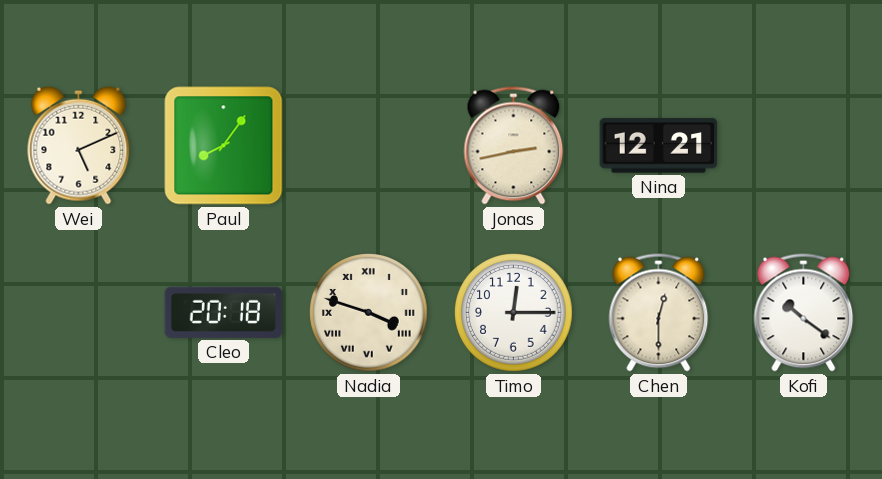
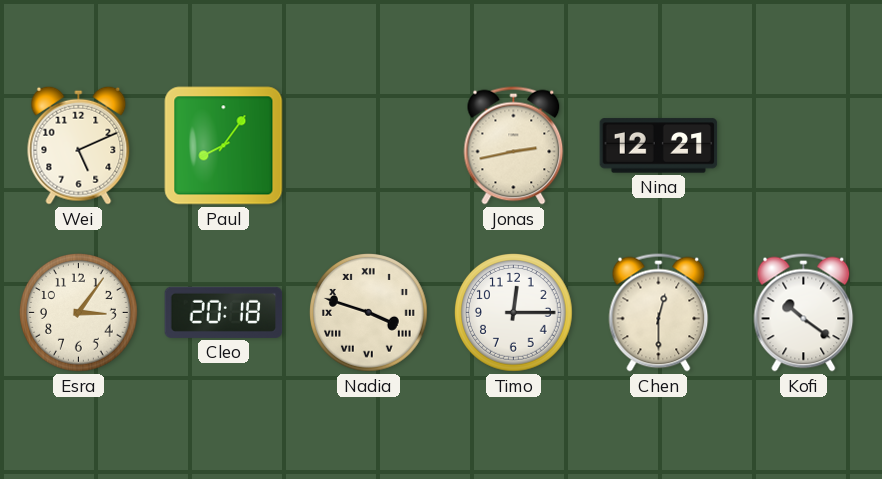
Esra: none -> 3:06
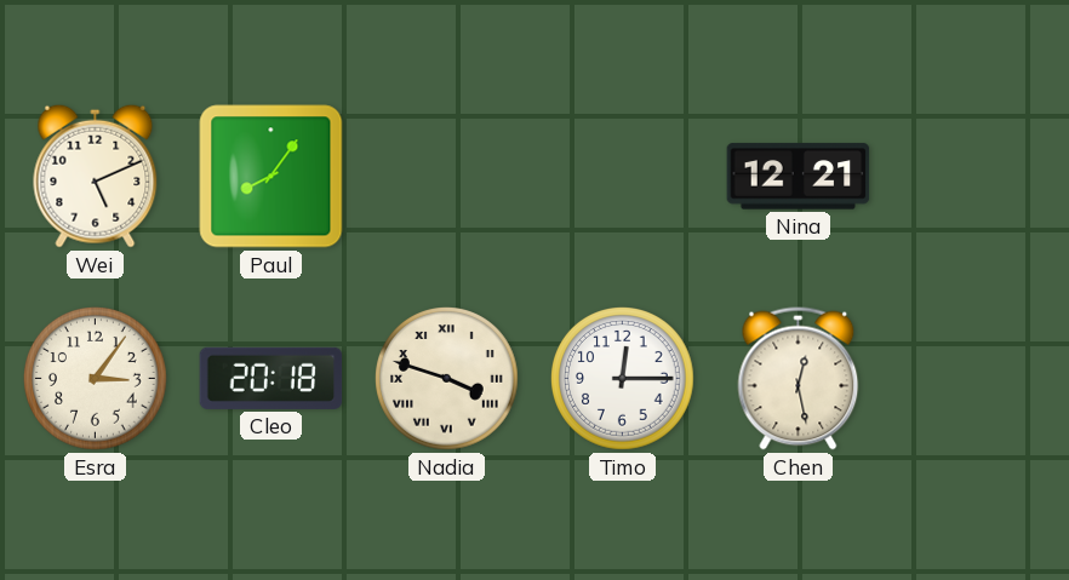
Jonas: 2:43 -> none
Chen: 12:30 -> 12:28
Kofi: 10:21 -> none
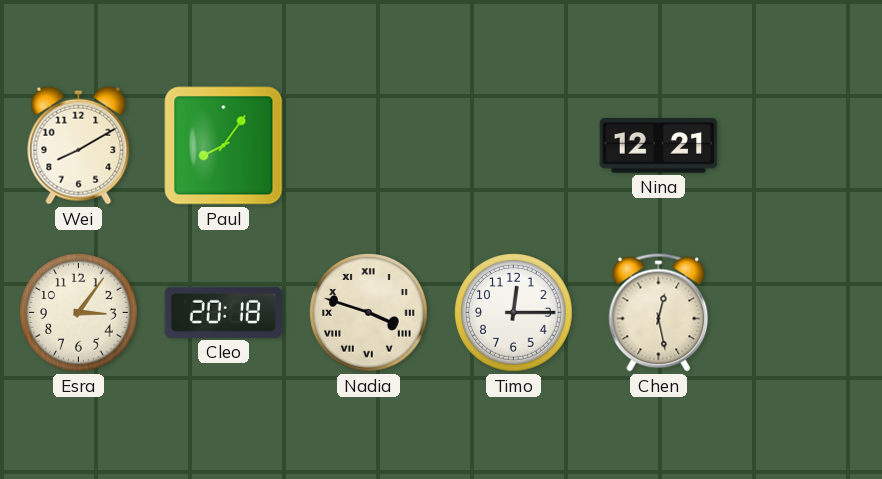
Wei: 5:11 -> 8:10
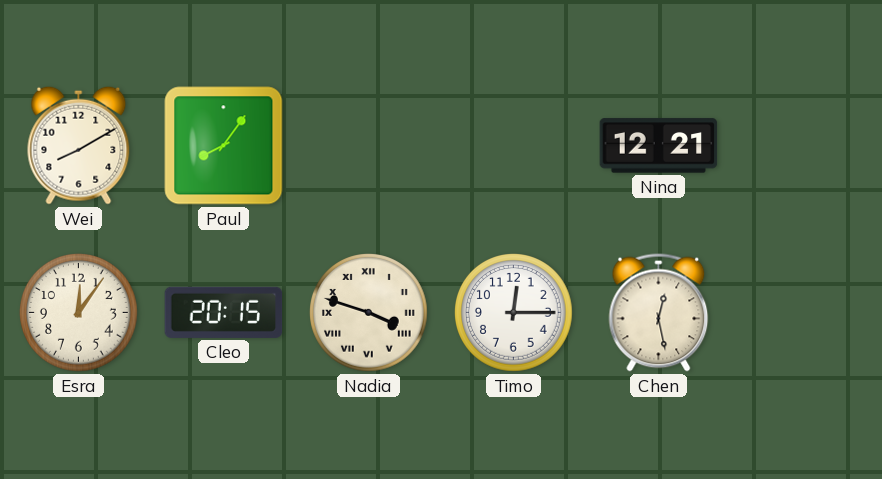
Esra: 3:06 -> 12:06
Cleo: 20:18 -> 20:15
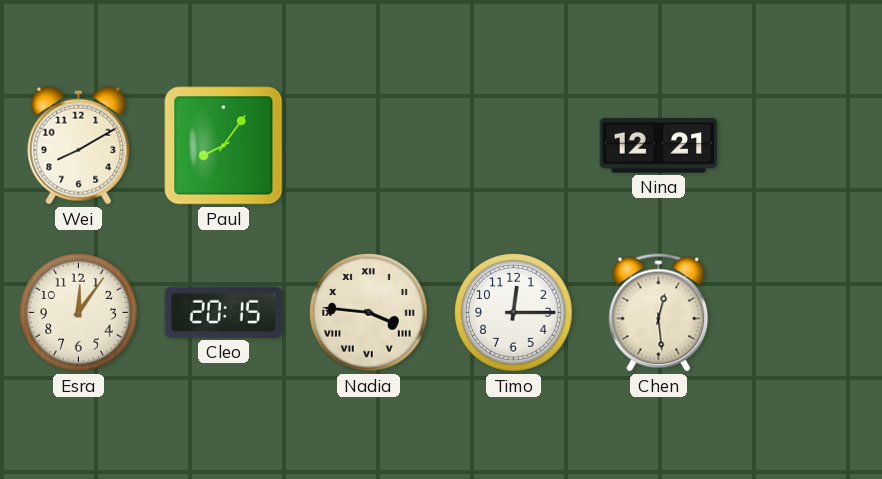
Nadia: 3:48 -> 3:46
Chen: 12:28 -> 12:29
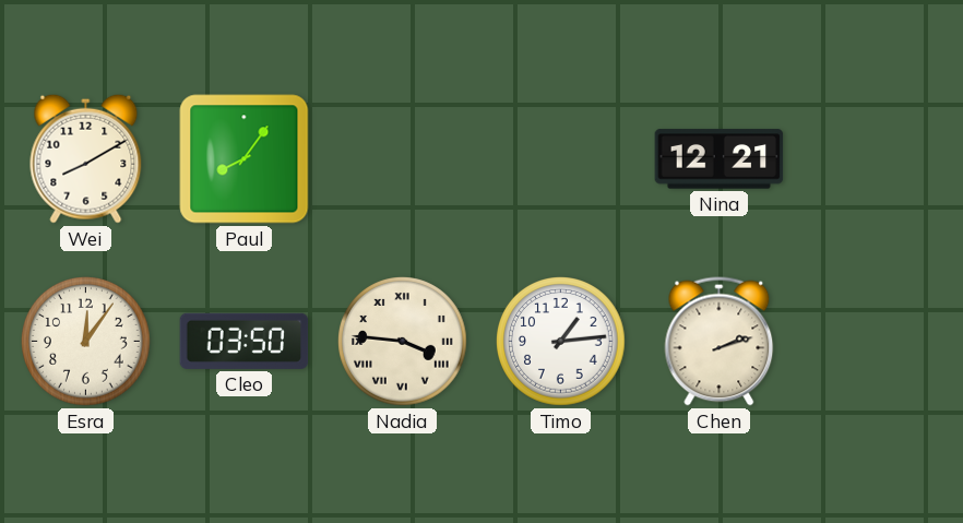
Cleo: 20:15 -> 03:50
Timo: 12:15 -> 1:14
Chen: 12:29 -> 2:12
